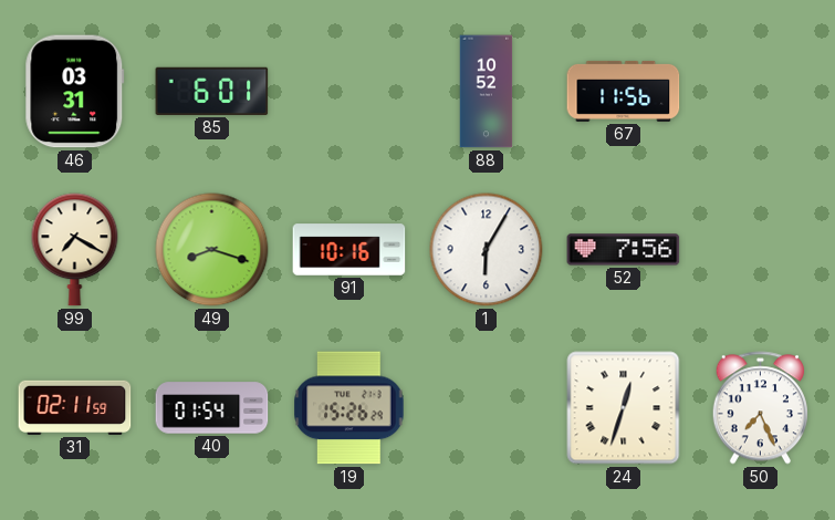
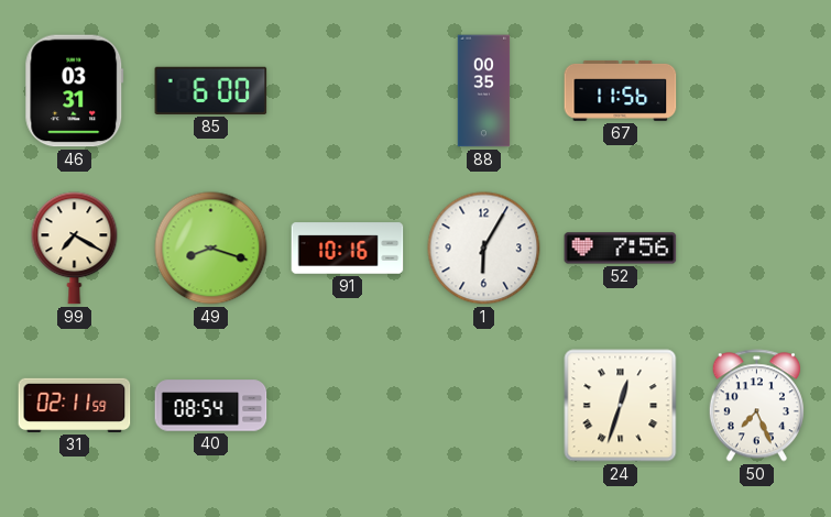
85: 6:01 -> 6:00
88: 10:52 -> 00:35
40: 01:54 -> 08:54
19: 15:26 -> none
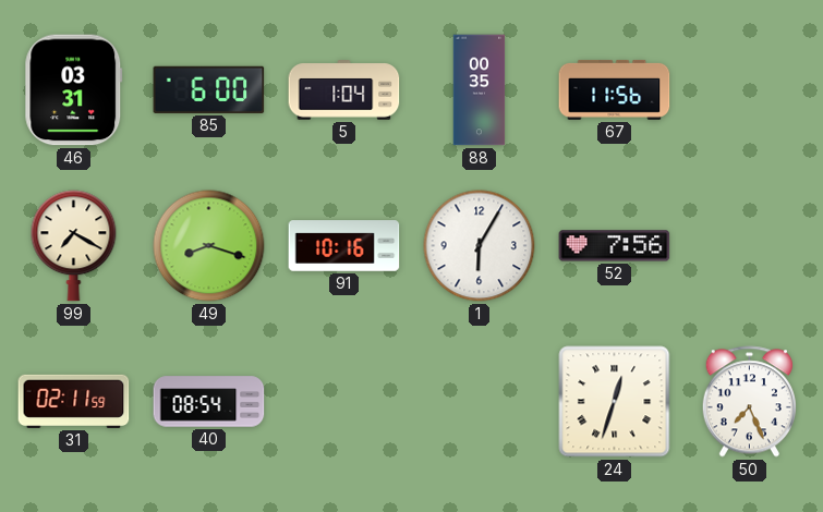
5: none -> 1:04
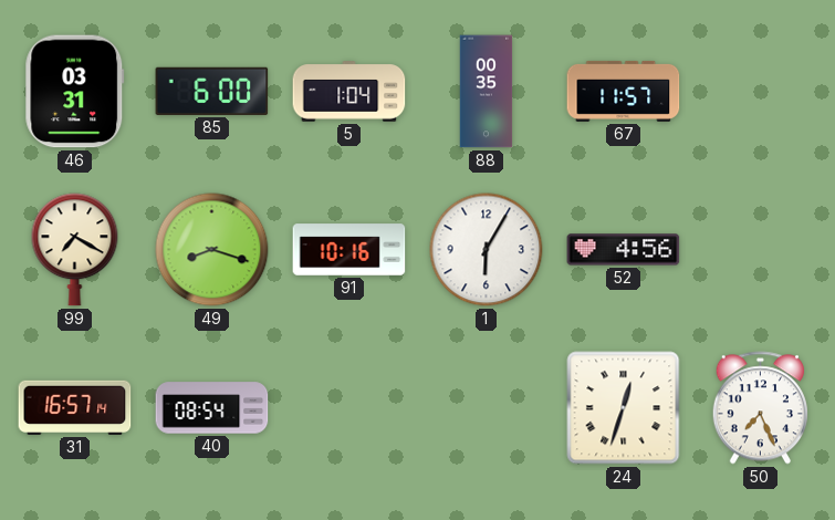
67: 11:56 -> 11:57
52: 7:56 -> 4:56
31: 02:11 -> 16:57
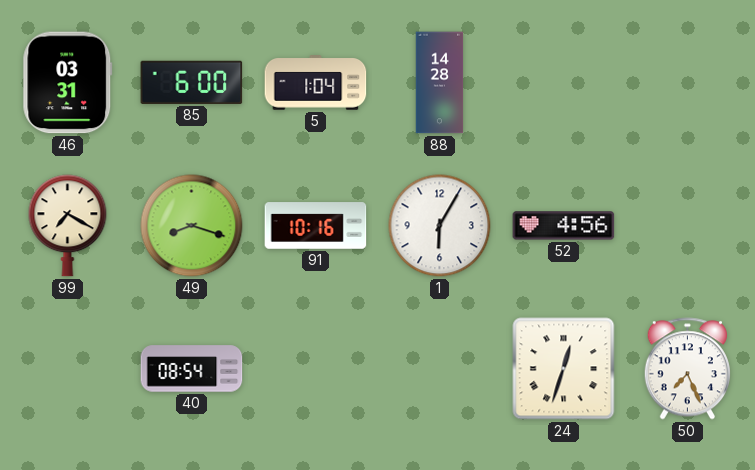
88: 00:35 -> 14:28
67: 11:57 -> none
31: 16:57 -> none
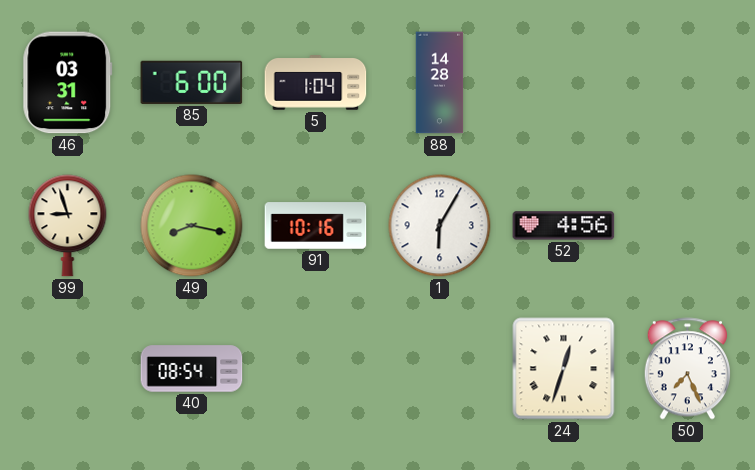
99: 7:20 -> 8:57
49: 8:18 -> 8:17
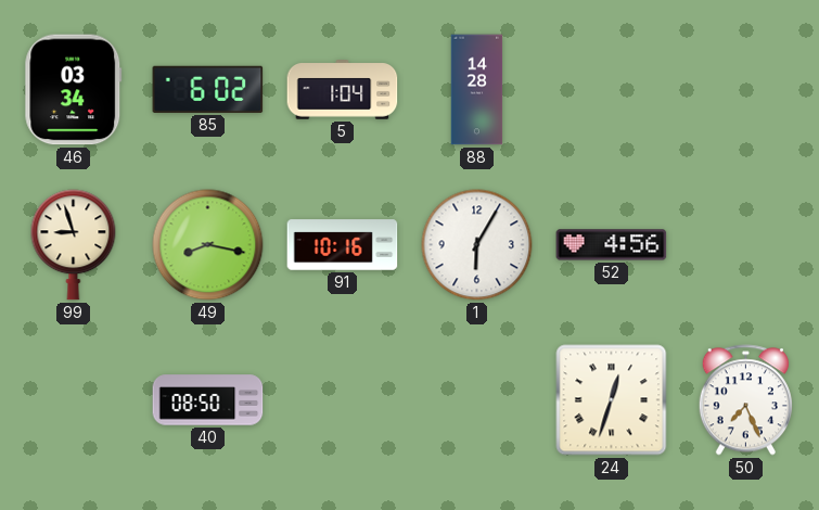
46: 03:31 -> 03:34
85: 6:00 -> 6:02
40: 08:54 -> 08:50
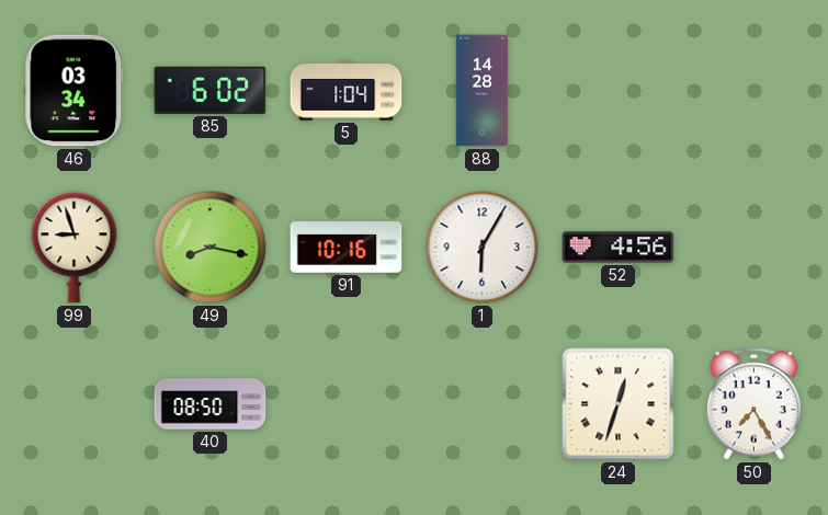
50: 7:26 -> 7:25
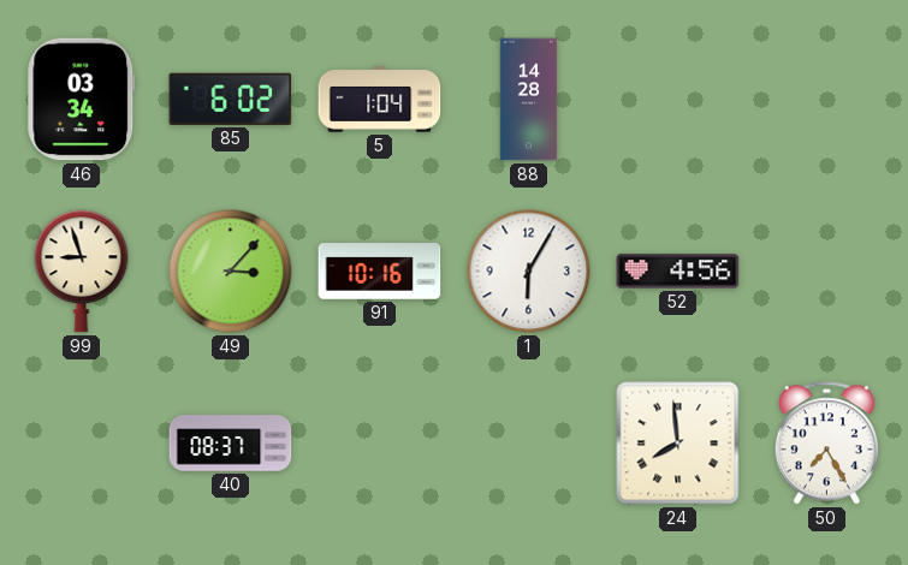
49: 8:17 -> 3:07
40: 08:50 -> 08:37
24: 12:33 -> 7:59
